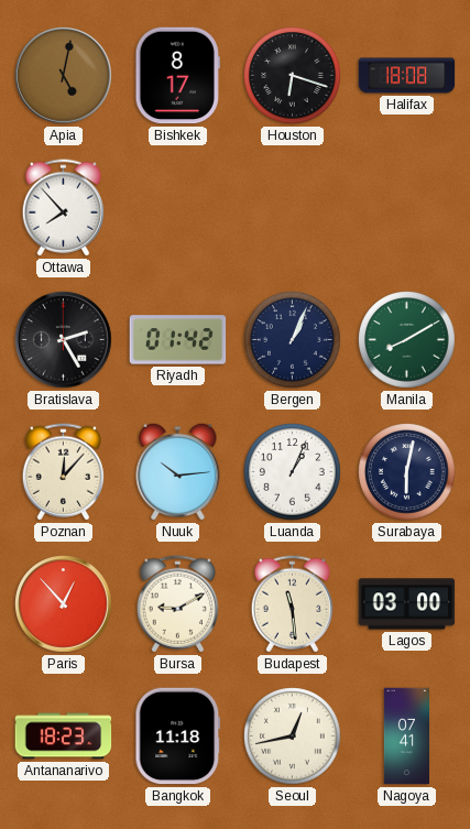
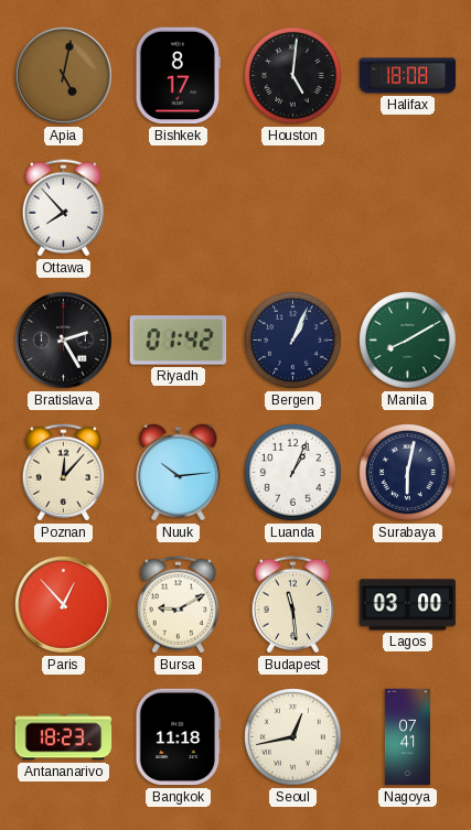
Houston: 6:18 -> 5:01
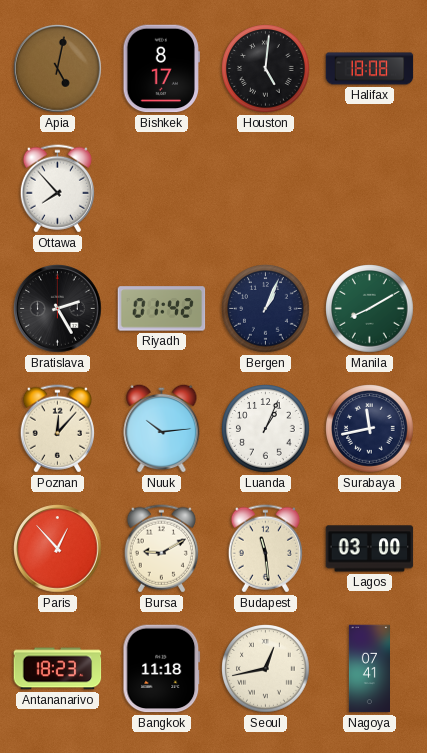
Surabaya: 6:02 -> 11:43
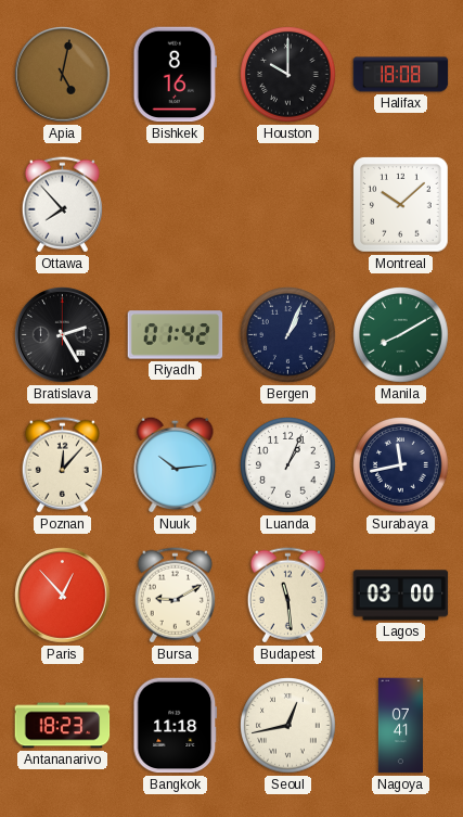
Bishkek: 8:17 -> 8:16
Houston: 5:01 -> 10:00
Montreal: none -> 10:08
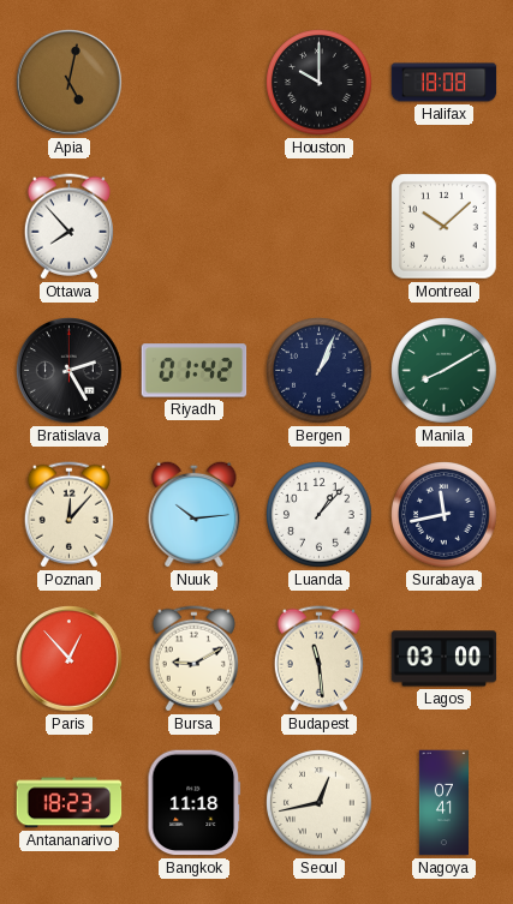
Bishkek: 8:16 -> none
Luanda: 1:04 -> 1:07
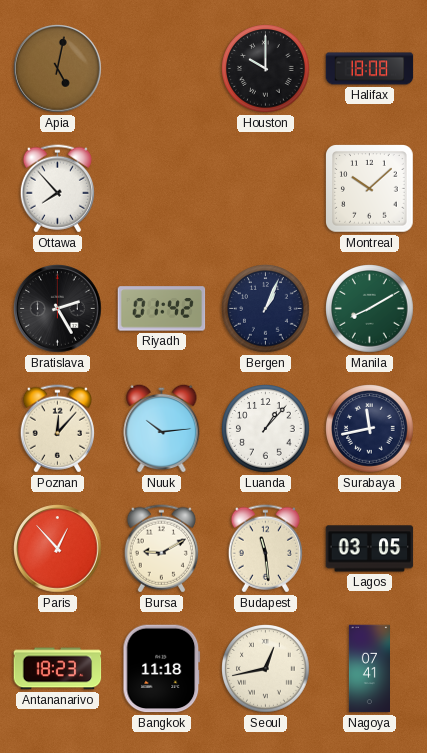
Lagos: 03:00 -> 03:05
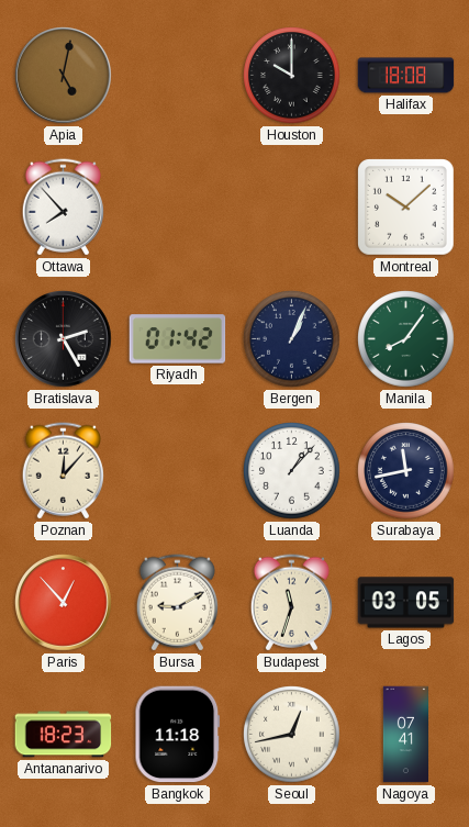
Manila: 8:10 -> 8:06
Nuuk: 10:14 -> none
Budapest: 11:29 -> 11:33
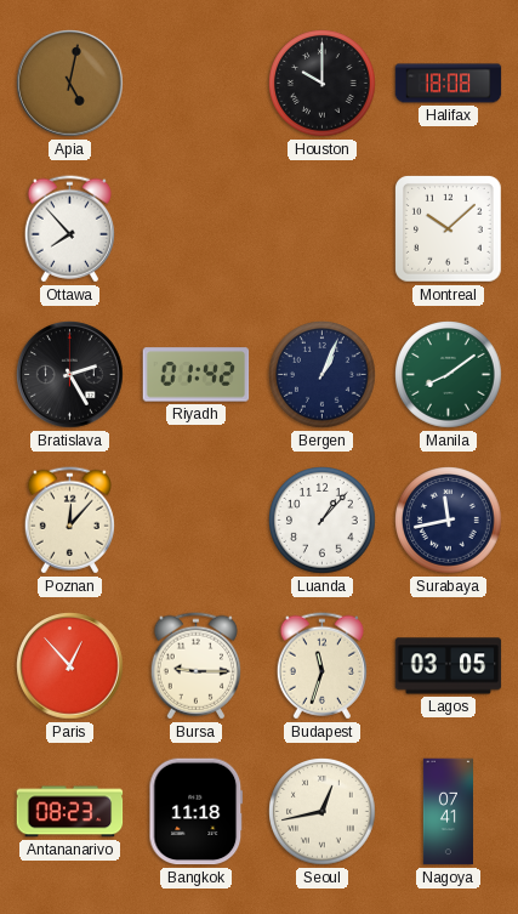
Manila: 8:06 -> 8:09
Bursa: 9:10 -> 9:15
Antananarivo: 18:23 -> 08:23
